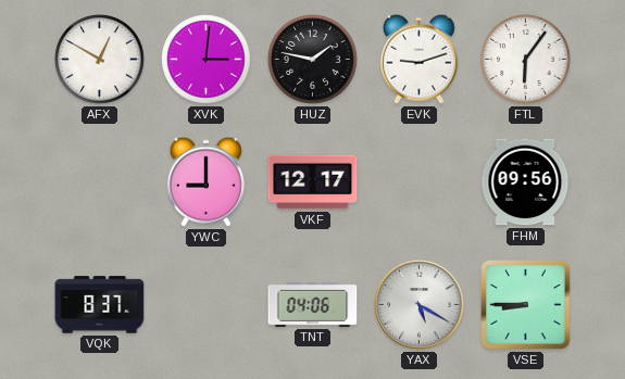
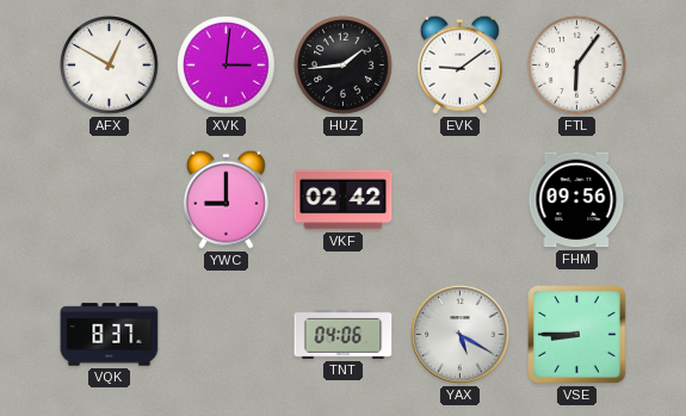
HUZ: 1:47 -> 1:44
EVK: 9:12 -> 9:09
VKF: 12:17 -> 02:42
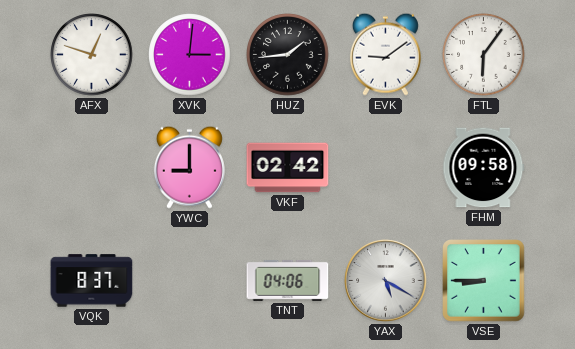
AFX: 12:50 -> 12:48
FHM: 09:56 -> 09:58
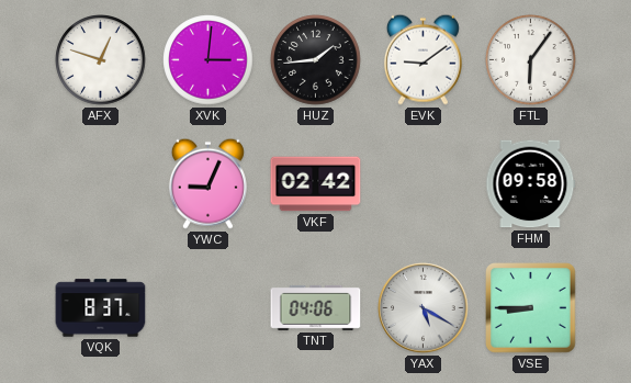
YWC: 9:00 -> 9:04
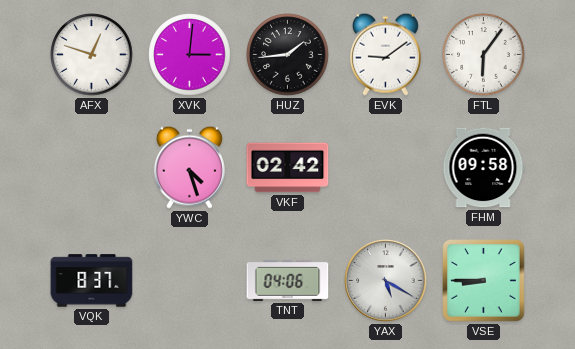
YWC: 9:04 -> 4:27
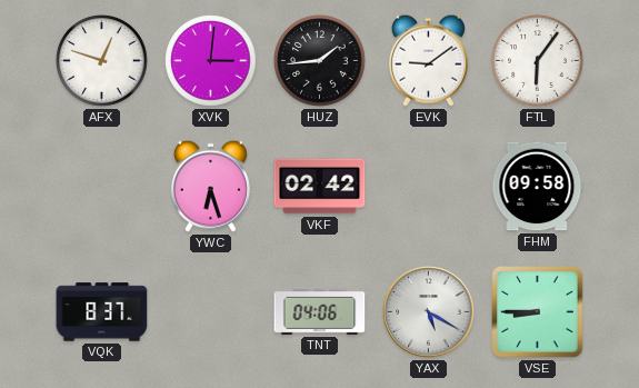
YWC: 4:27 -> 6:27
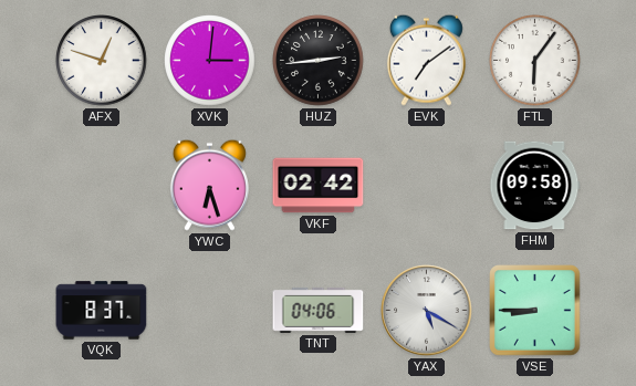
HUZ: 1:44 -> 2:44
EVK: 9:09 -> 7:09
